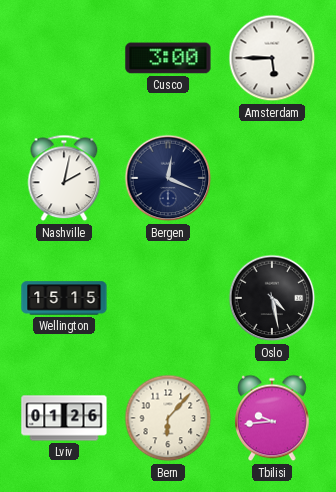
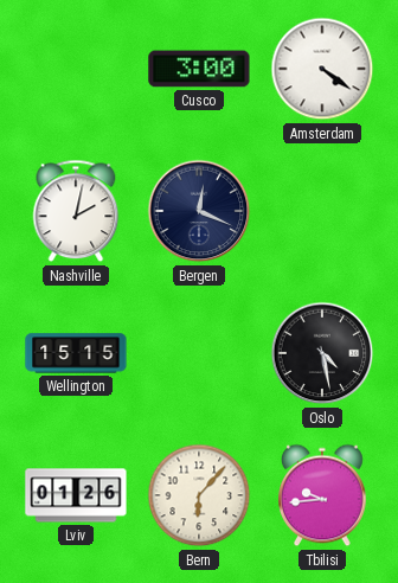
Amsterdam: 5:45 -> 4:21
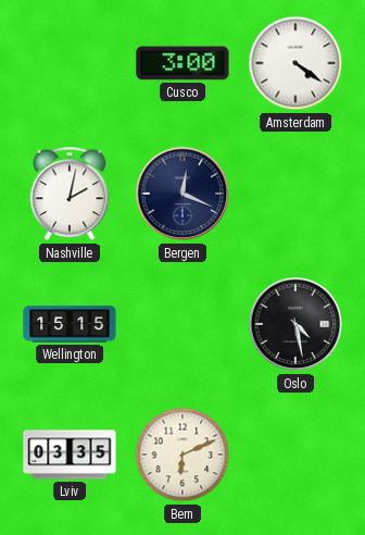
Lviv: 01:26 -> 03:35
Bern: 6:07 -> 6:11
Tbilisi: 9:44 -> none
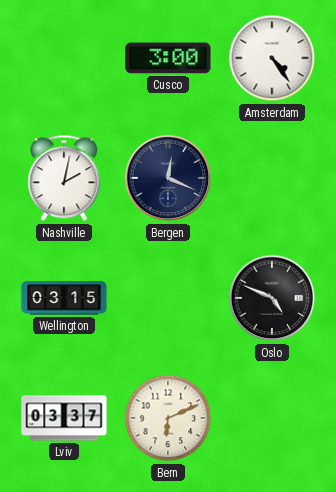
Amsterdam: 4:21 -> 4:24
Wellington: 15:15 -> 03:15
Oslo: 4:28 -> 4:49
Lviv: 03:35 -> 03:37
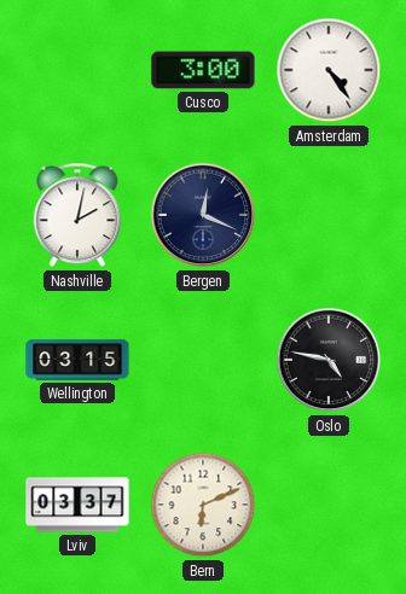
Oslo: 4:49 -> 4:47
